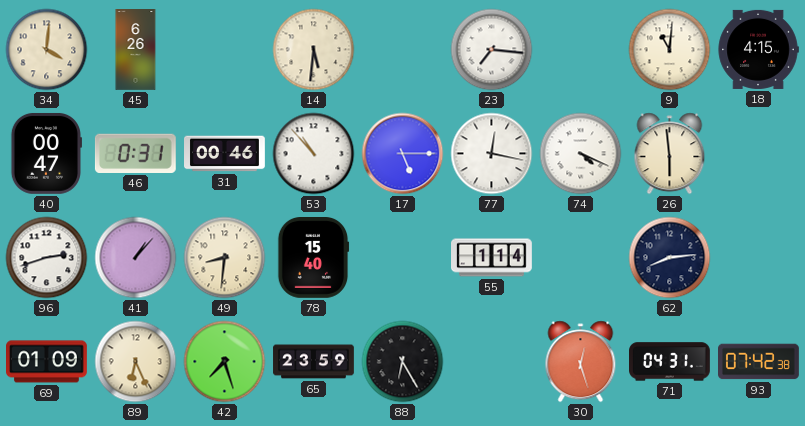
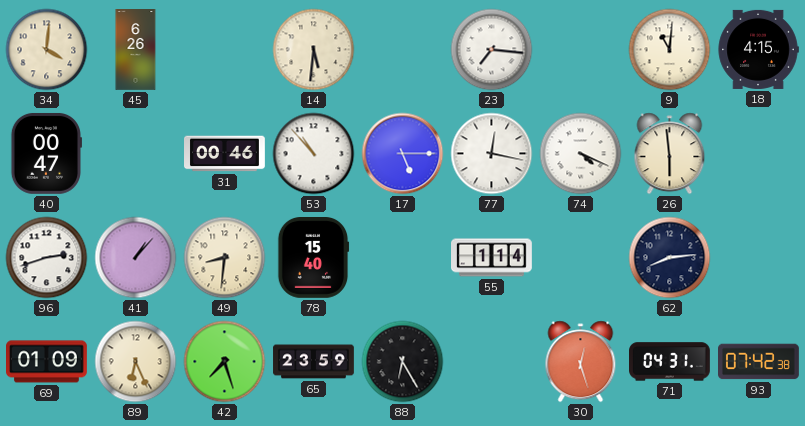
46: 0:31 -> none
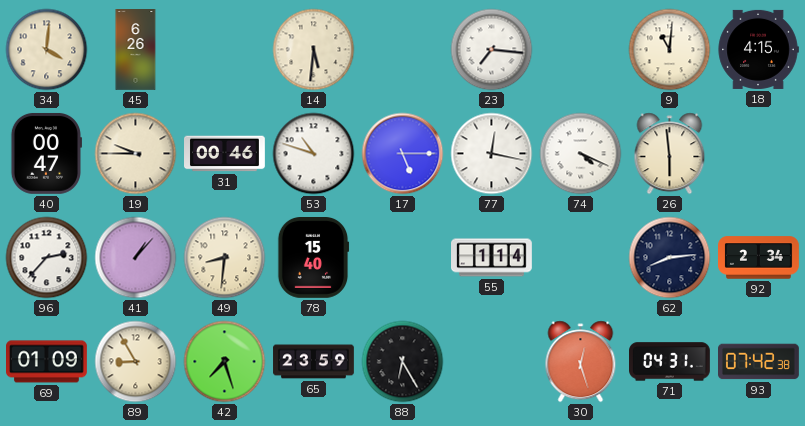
19: none -> 9:45
53: 10:53 -> 10:48
96: 2:42 -> 2:37
92: none -> 2:34
89: 6:26 -> 8:55
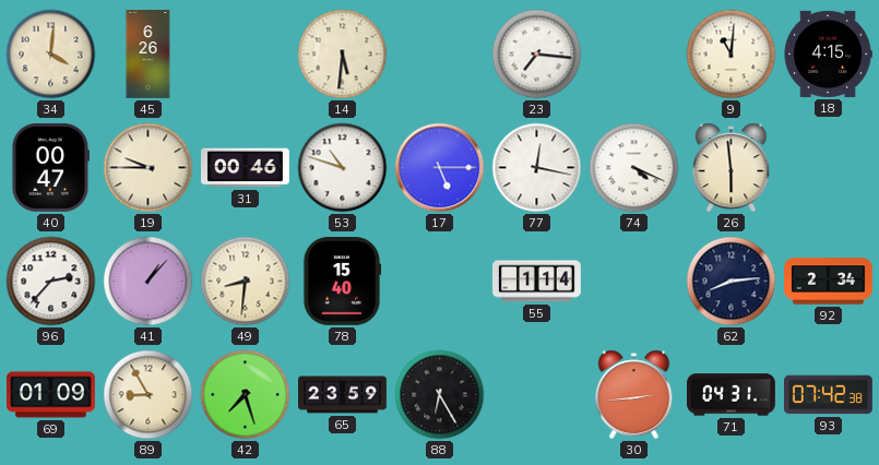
30: 12:27 -> 2:44
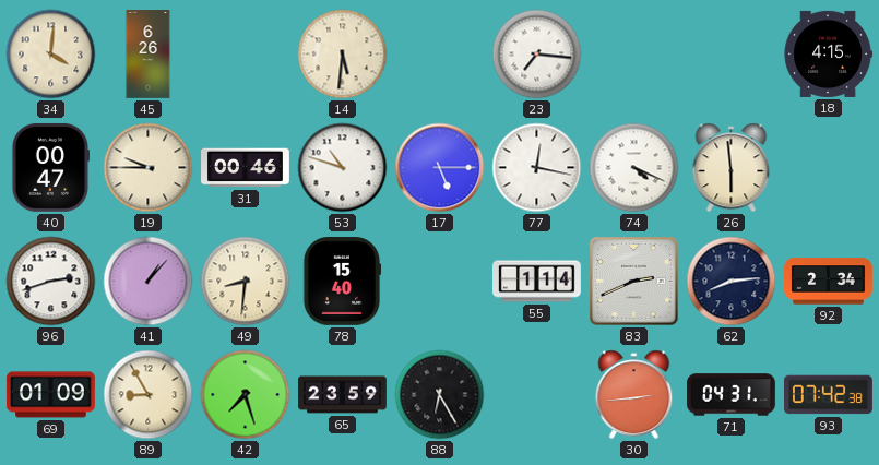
9: 11:01 -> none
96: 2:37 -> 2:42
83: none -> 2:41
